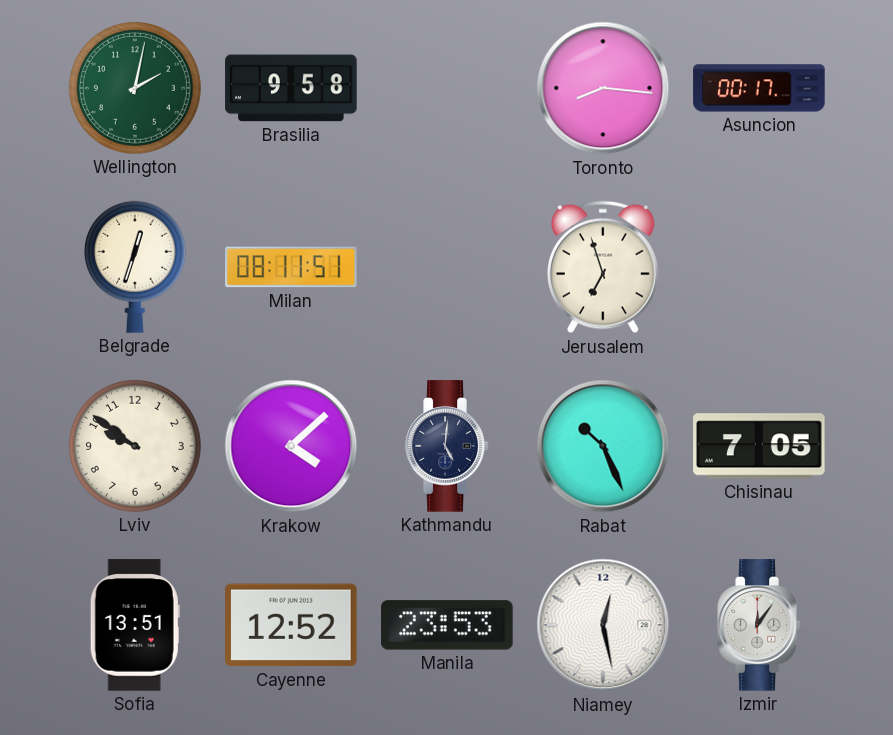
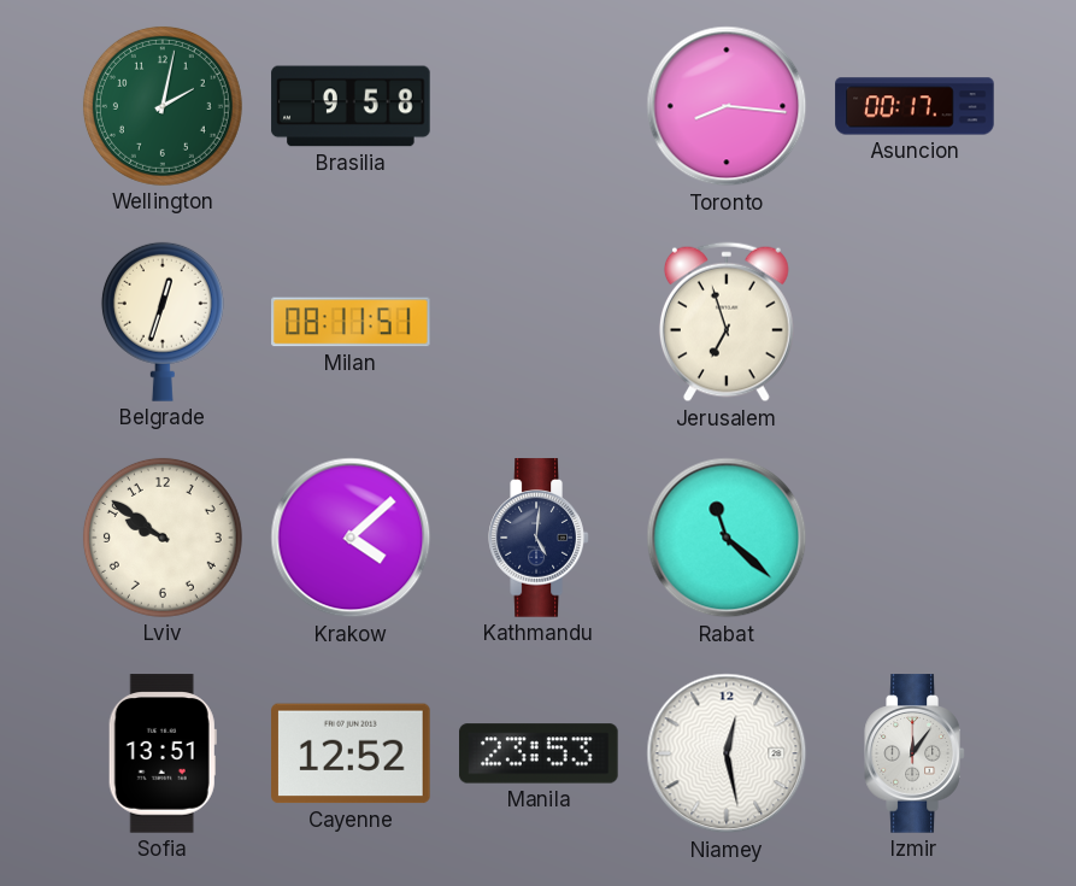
Rabat: 10:26 -> 11:22
Chisinau: 7:05 -> none
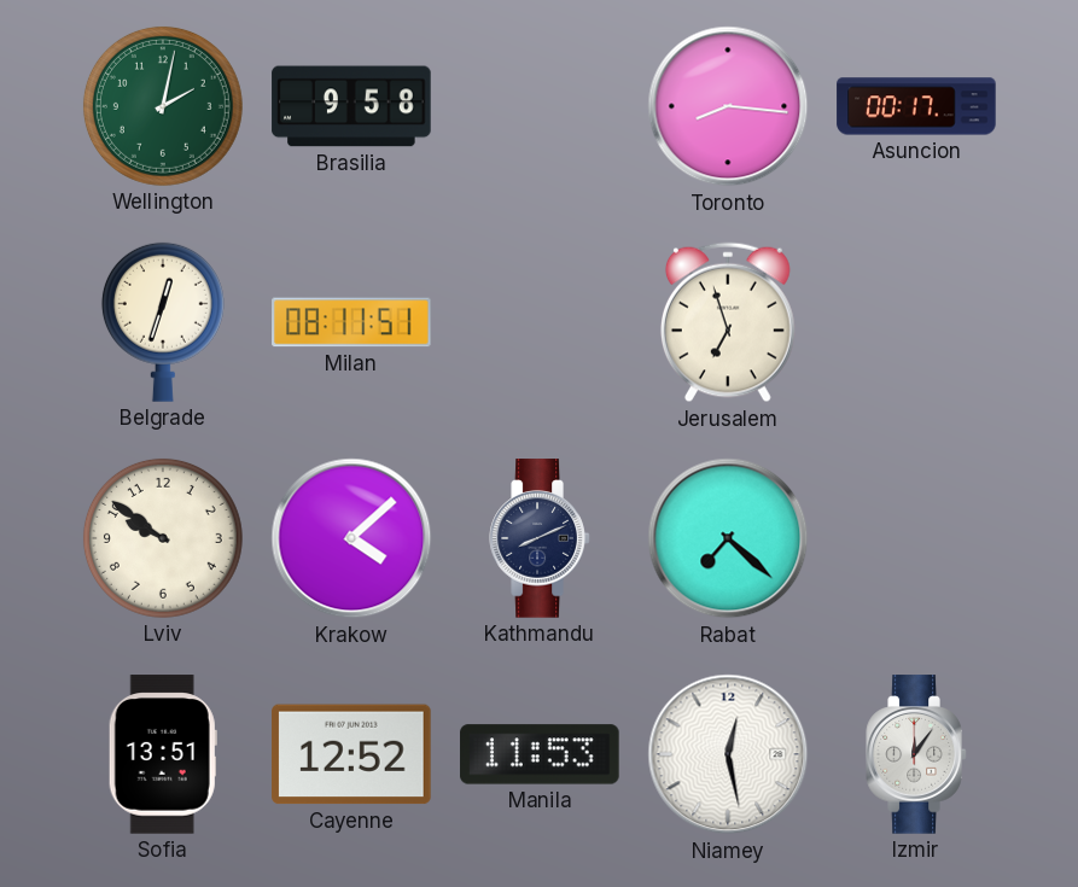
Kathmandu: 5:01 -> 8:11
Rabat: 11:22 -> 7:22
Manila: 23:53 -> 11:53
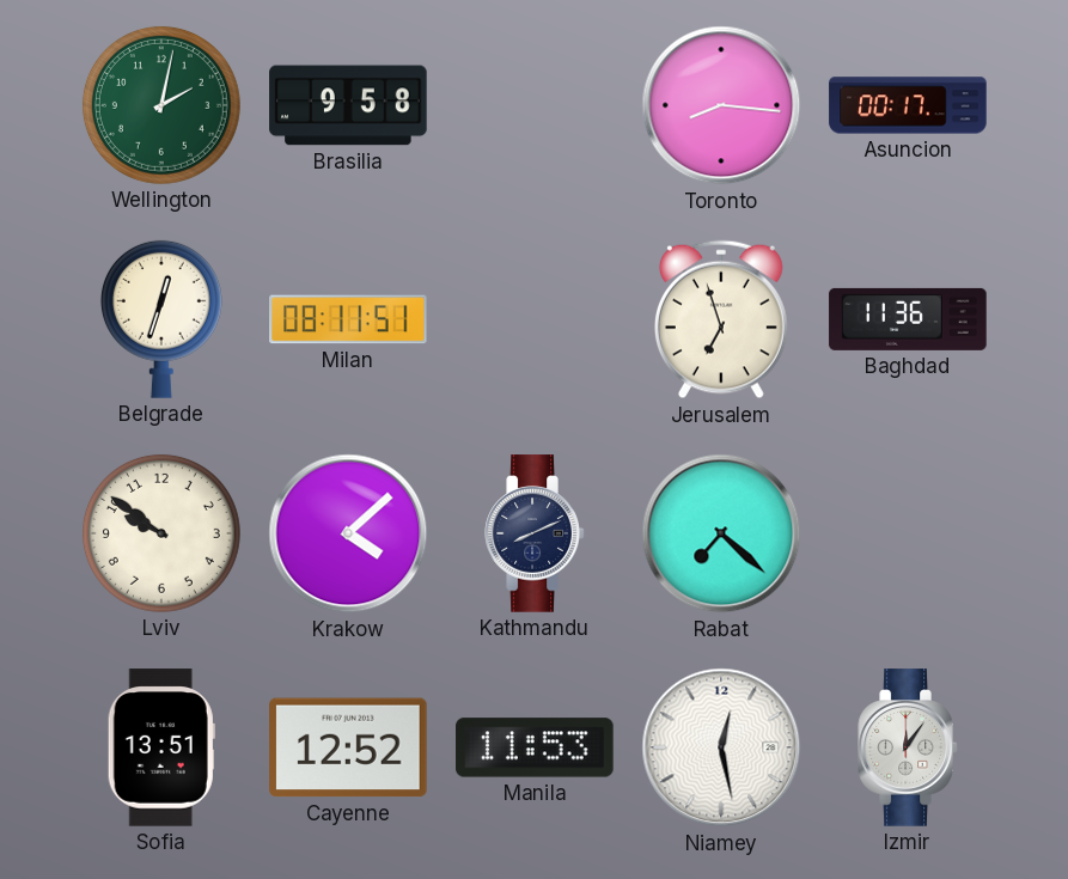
Baghdad: none -> 11:36
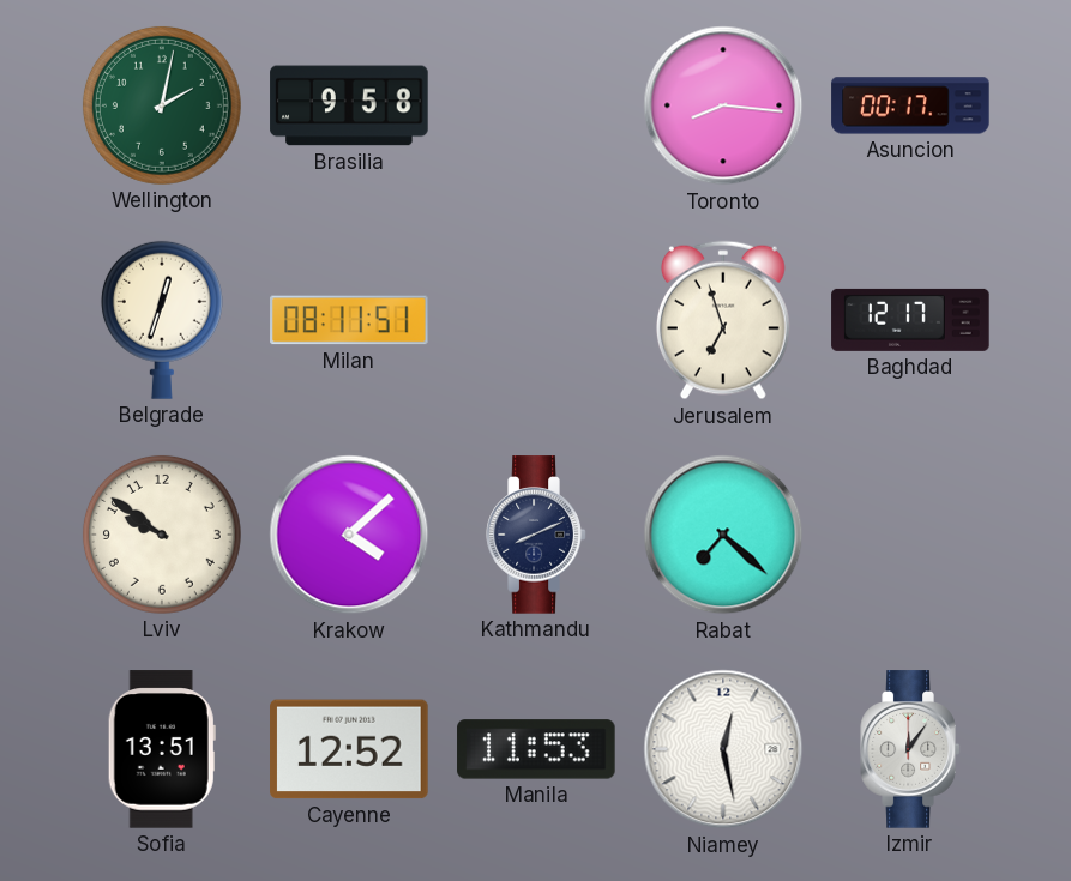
Baghdad: 11:36 -> 12:17
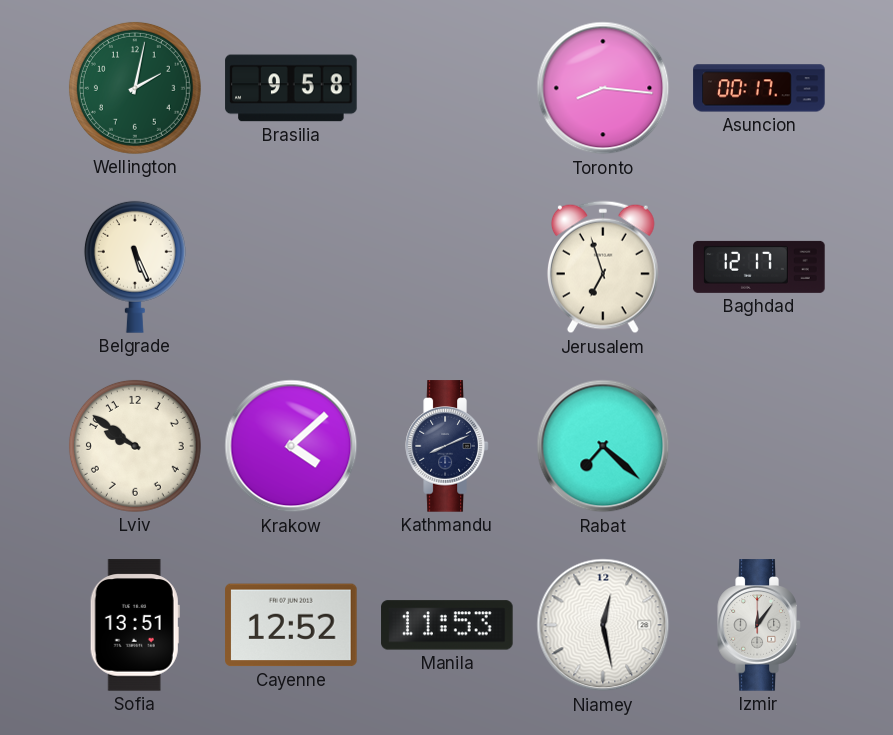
Belgrade: 12:33 -> 5:26
Milan: 08:11 -> none
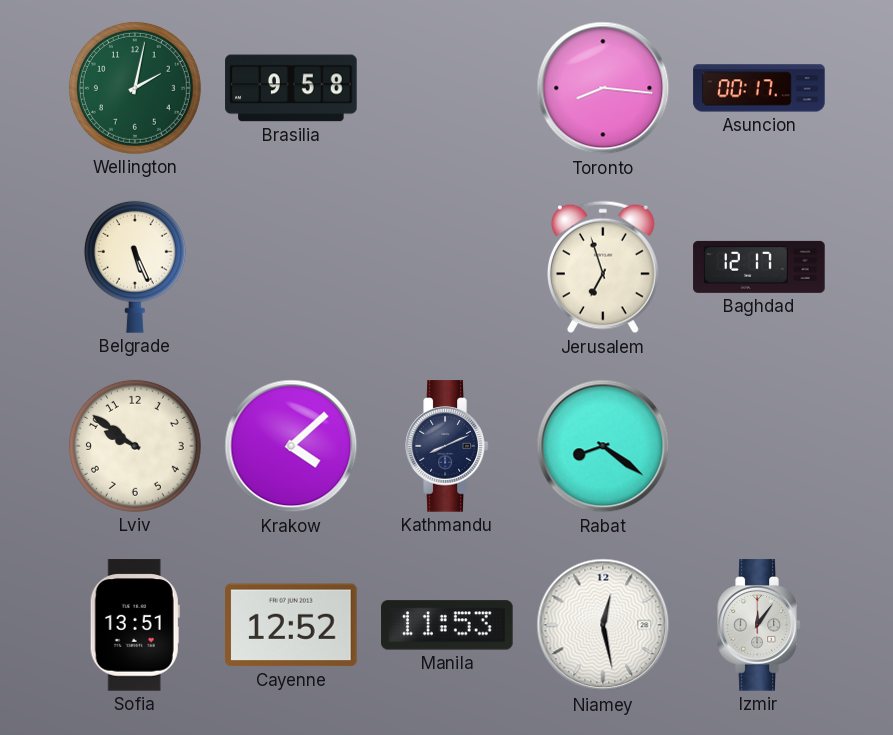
Rabat: 7:22 -> 8:21
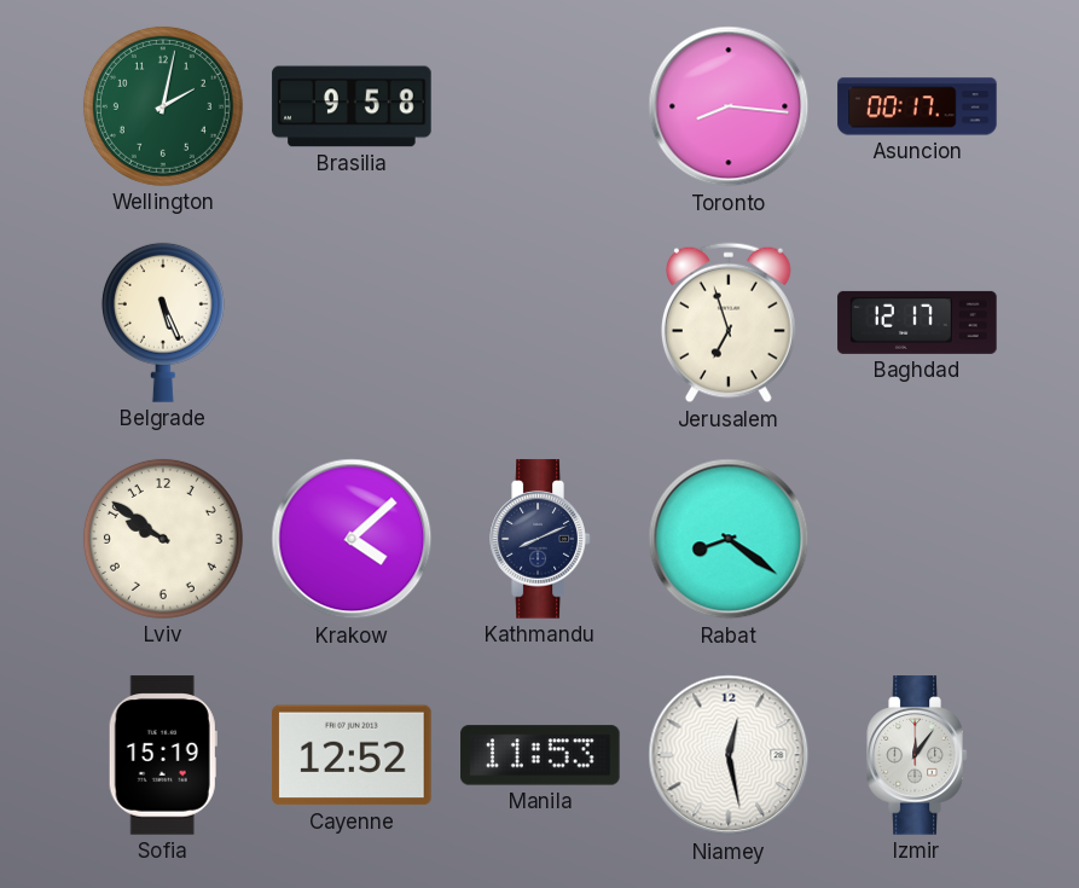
Sofia: 13:51 -> 15:19
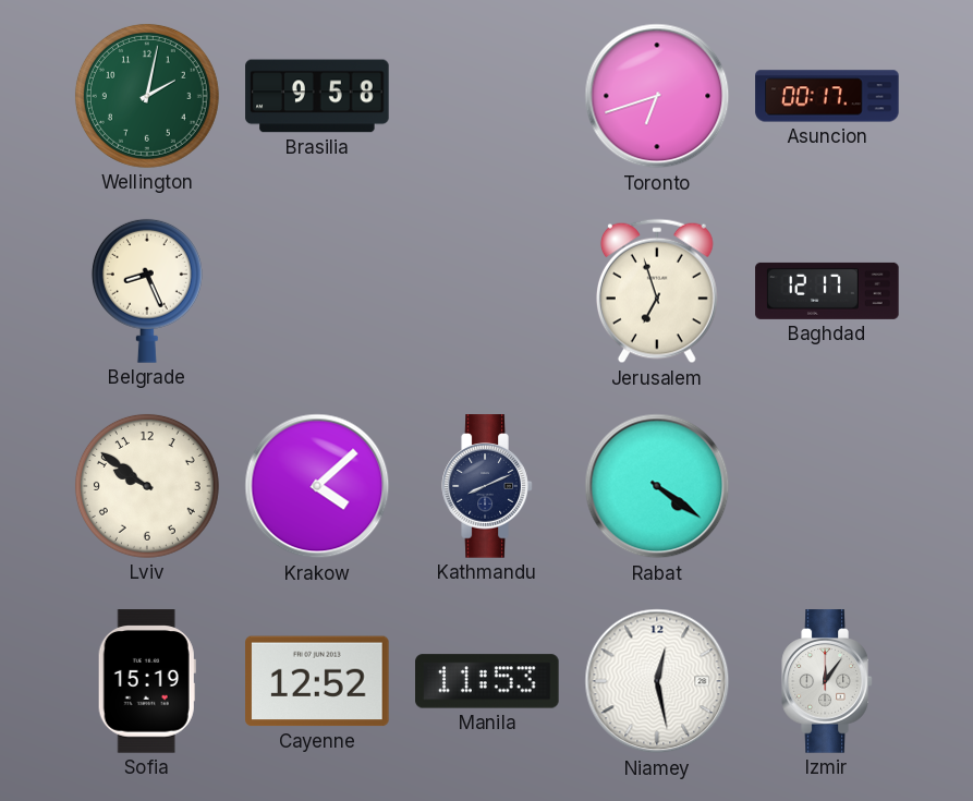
Toronto: 8:16 -> 6:42
Belgrade: 5:26 -> 8:26
Rabat: 8:21 -> 4:21
